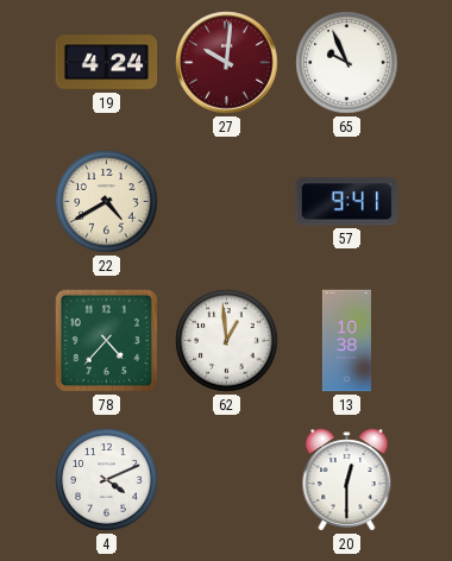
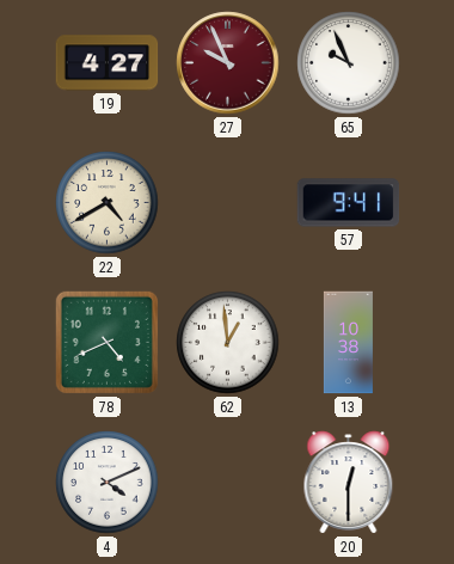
19: 4:24 -> 4:27
27: 10:01 -> 9:56
78: 4:37 -> 4:41
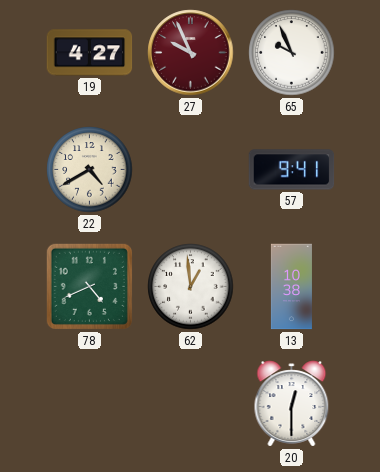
4: 4:11 -> none
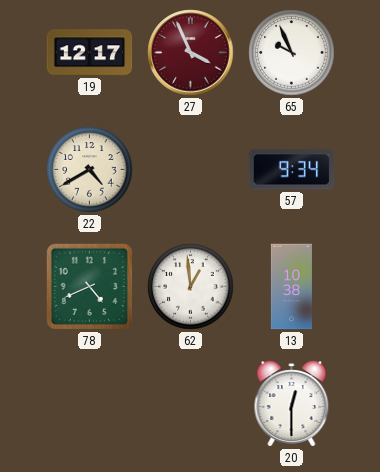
19: 4:27 -> 12:17
27: 9:56 -> 3:56
57: 9:41 -> 9:34
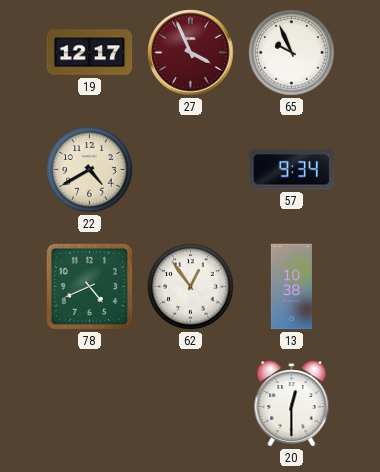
62: 12:59 -> 12:54
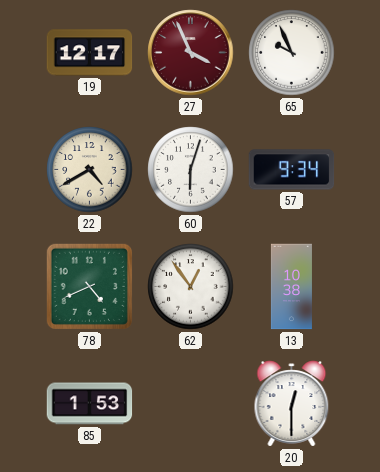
60: none -> 6:03
85: none -> 1:53
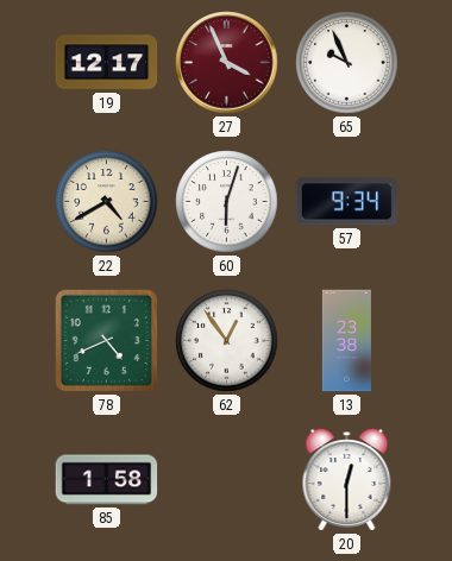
13: 10:38 -> 23:38
85: 1:53 -> 1:58
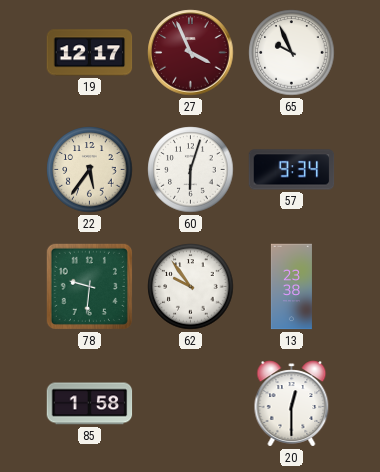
22: 4:40 -> 5:36
78: 4:41 -> 9:31
62: 12:54 -> 9:54
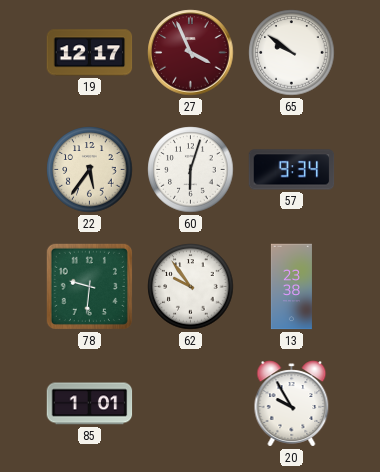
65: 9:56 -> 9:51
85: 1:58 -> 1:01
20: 12:30 -> 9:55
